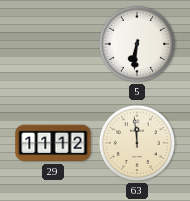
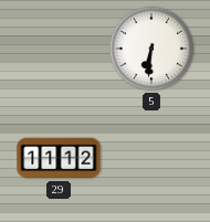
63: 11:59 -> none
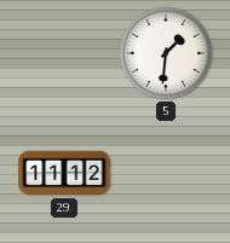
5: 6:31 -> 1:31
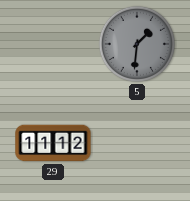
5 dial: white -> grey
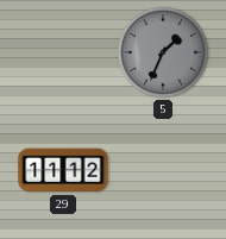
5: 1:31 -> 1:34
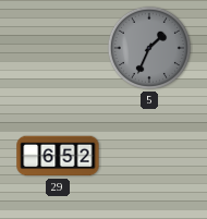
29: 11:12 -> 6:52
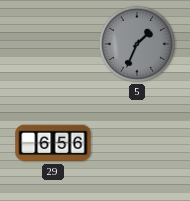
29: 6:52 -> 6:56
